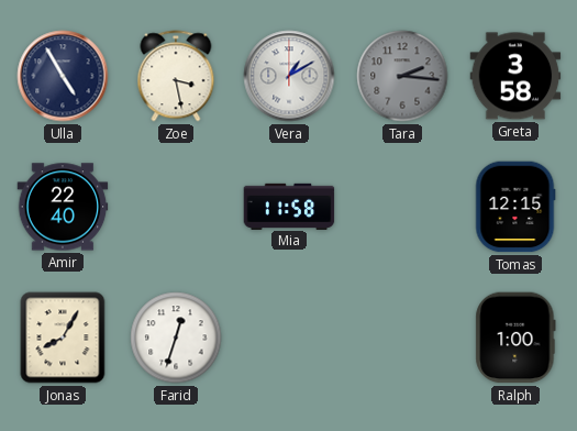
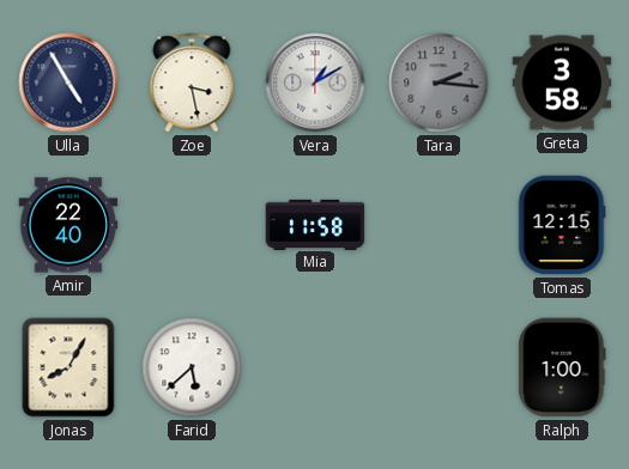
Farid: 12:33 -> 5:38
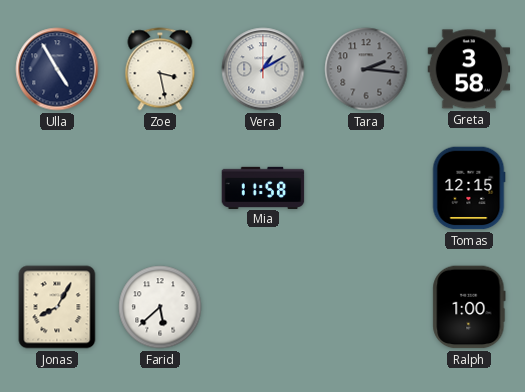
Amir: 22:40 -> none
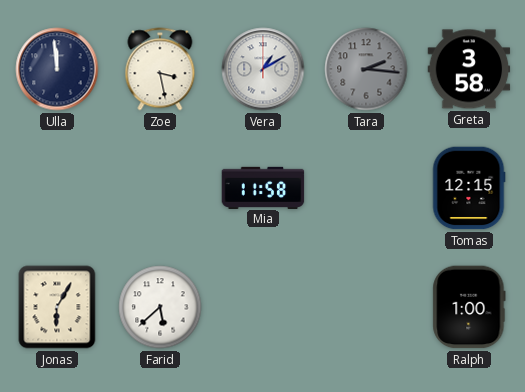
Ulla: 4:55 -> 11:59
Jonas: 8:05 -> 6:05
